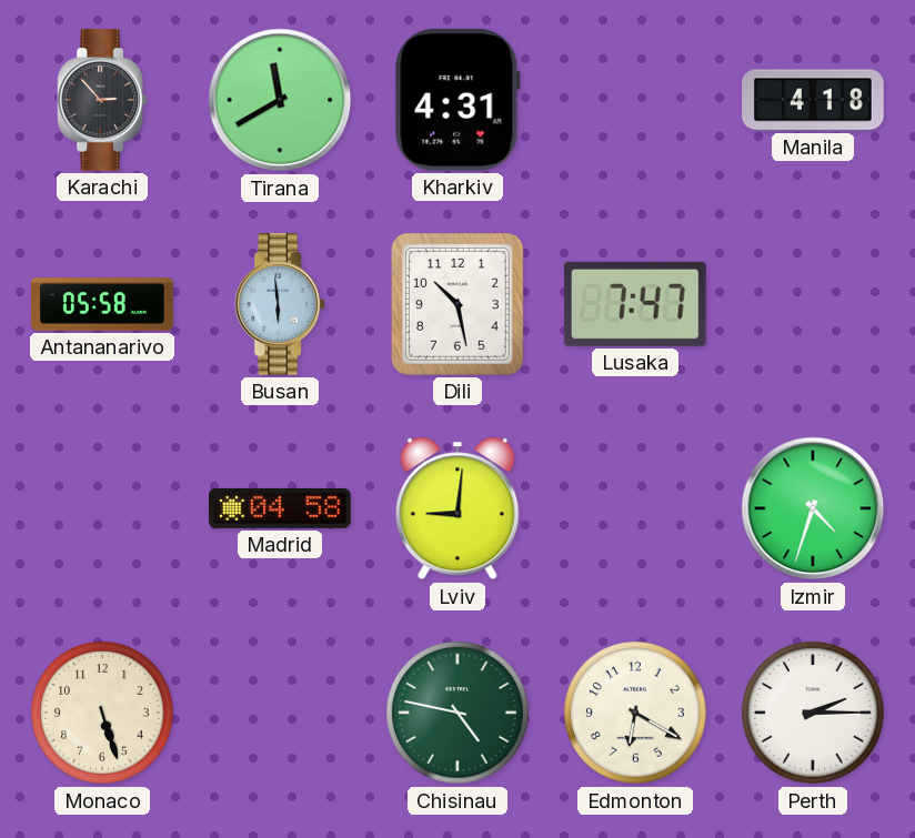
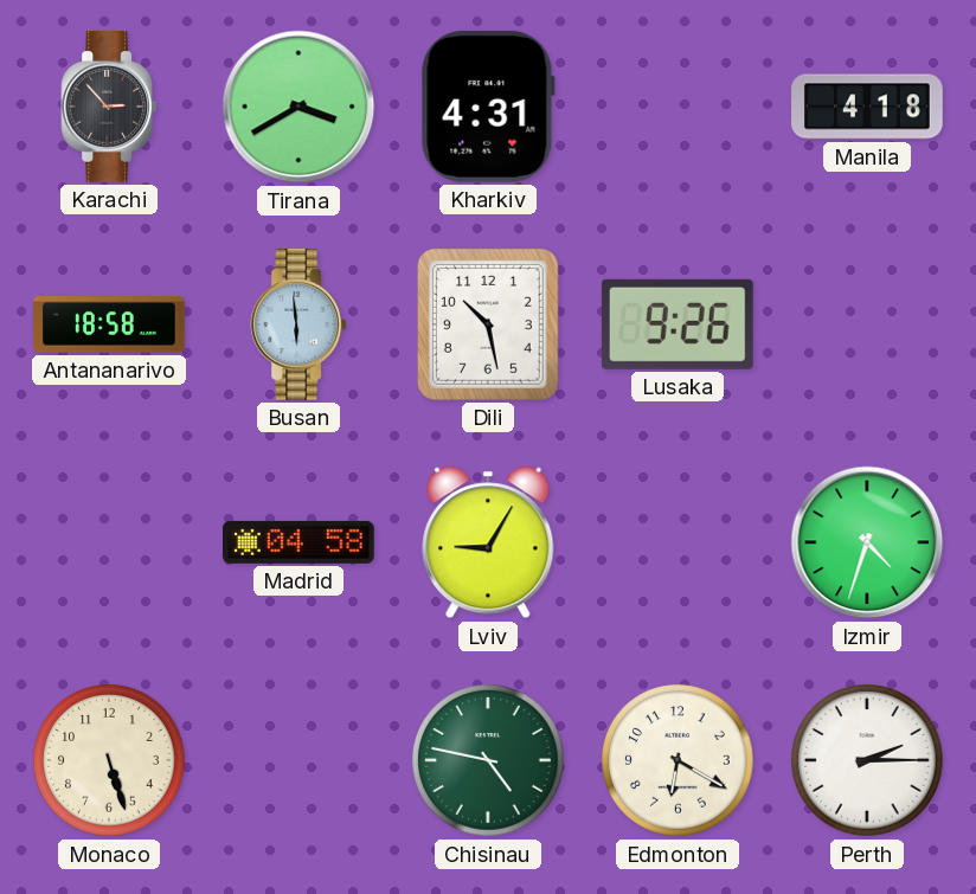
Tirana: 11:40 -> 3:40
Antananarivo: 05:58 -> 18:58
Lusaka: 7:47 -> 9:26
Lviv: 9:01 -> 9:05
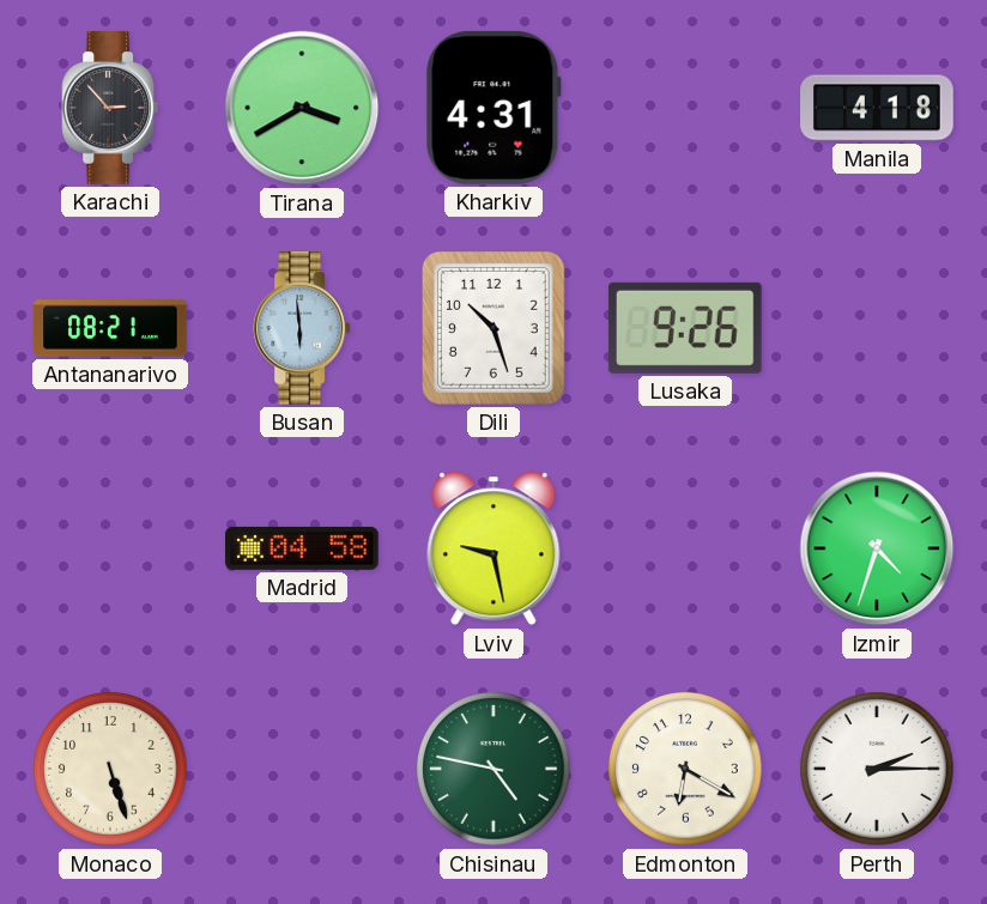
Antananarivo: 18:58 -> 08:21
Dili: 10:28 -> 10:27
Lviv: 9:05 -> 9:28
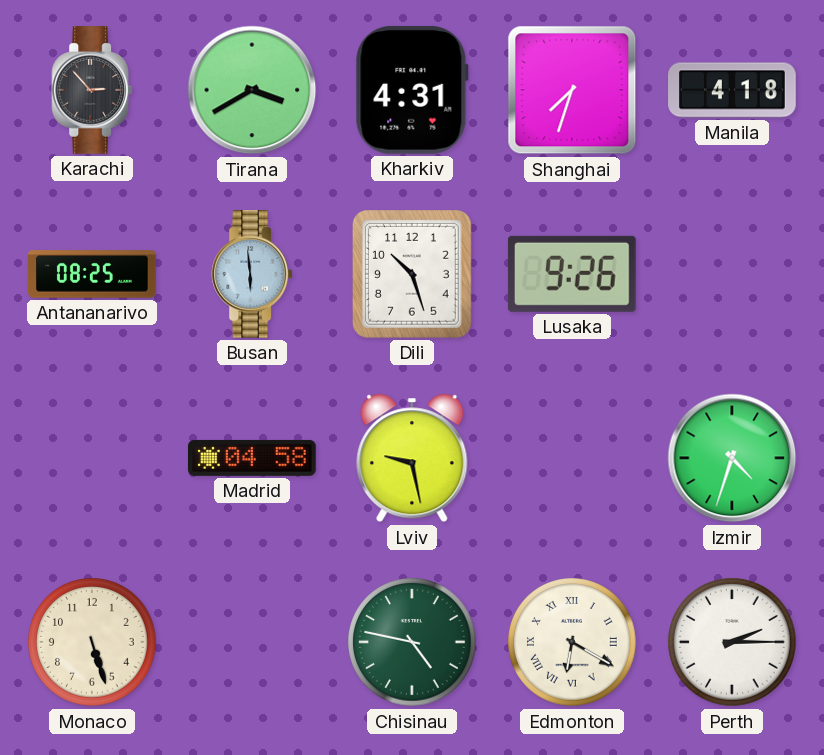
Shanghai: none -> 7:33
Antananarivo: 08:21 -> 08:25
Edmonton numerals: Arabic -> Roman
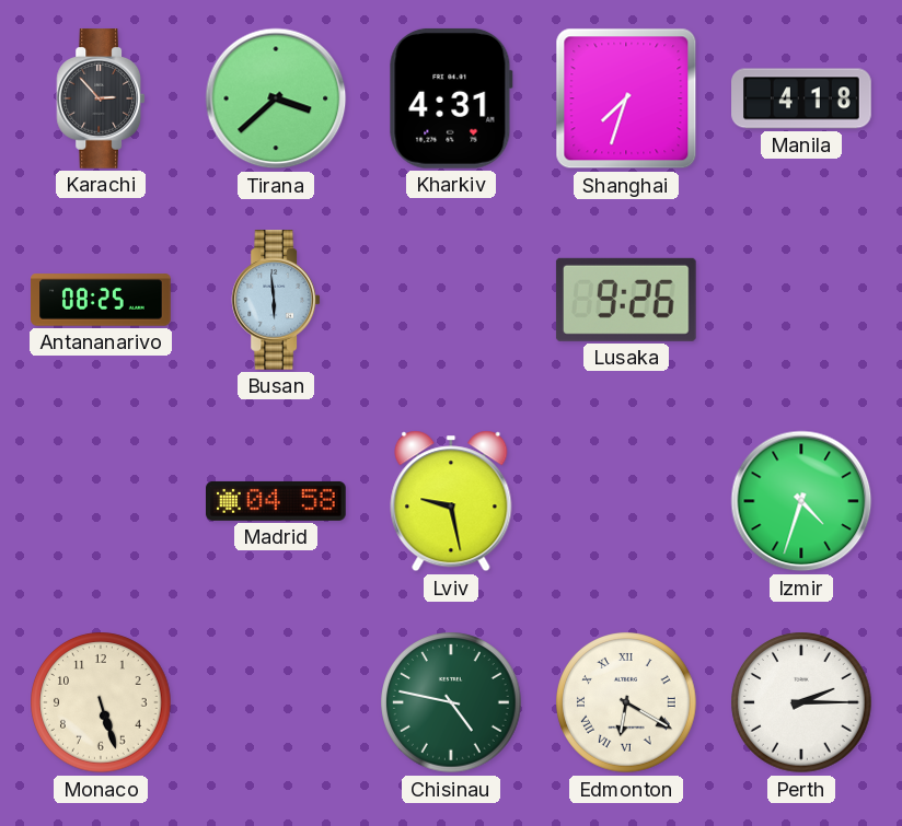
Tirana: 3:40 -> 3:38
Dili: 10:27 -> none
